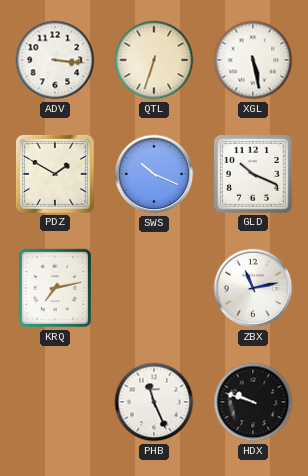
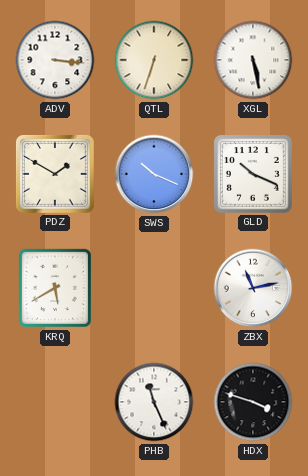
KRQ: 7:13 -> 5:40
HDX: 9:48 -> 3:48
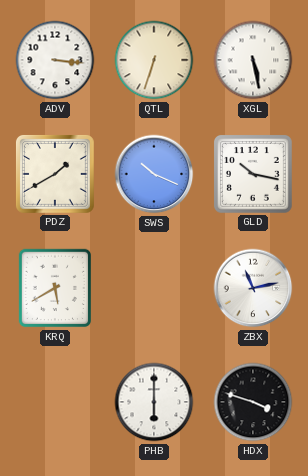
PDZ: 1:50 -> 1:40
GLD: 10:19 -> 10:17
PHB: 11:26 -> 6:00
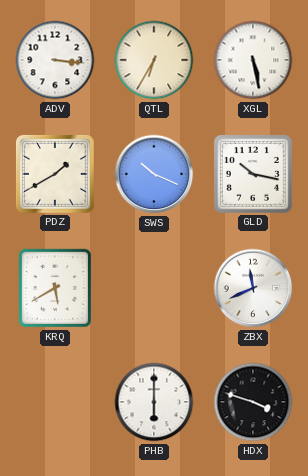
QTL: 6:33 -> 6:35
ZBX: 11:13 -> 11:41
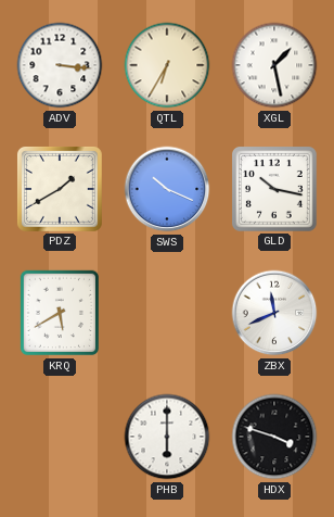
XGL: 5:28 -> 1:28
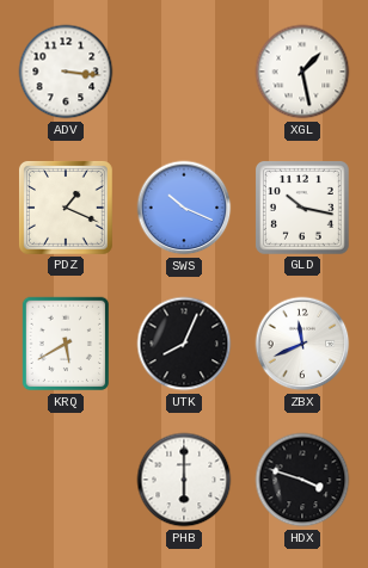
QTL: 6:35 -> none
PDZ: 1:40 -> 1:19
UTK: none -> 8:04
